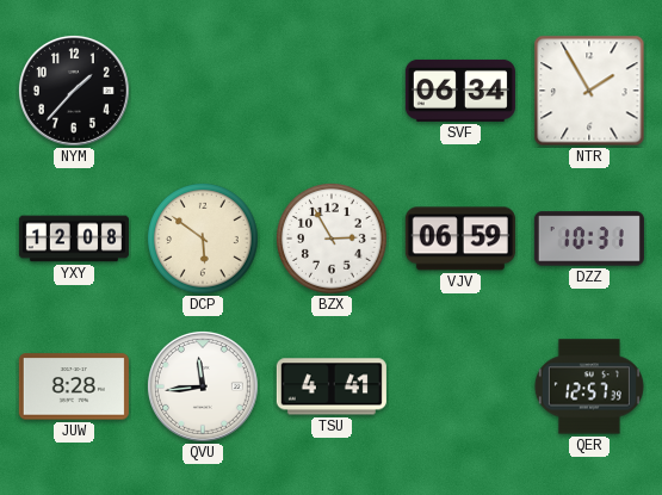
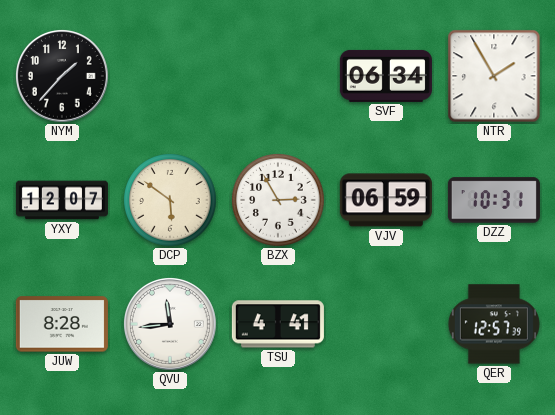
YXY: 12:08 -> 12:07
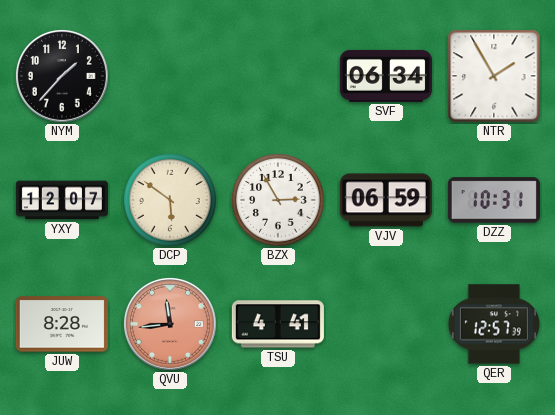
QVU dial: white -> salmon
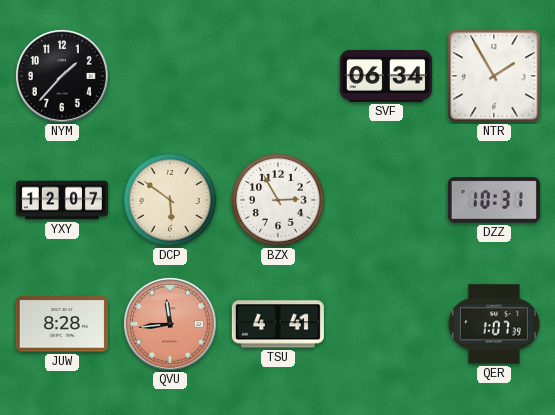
VJV: 06:59 -> none
QER: 12:57 -> 1:07
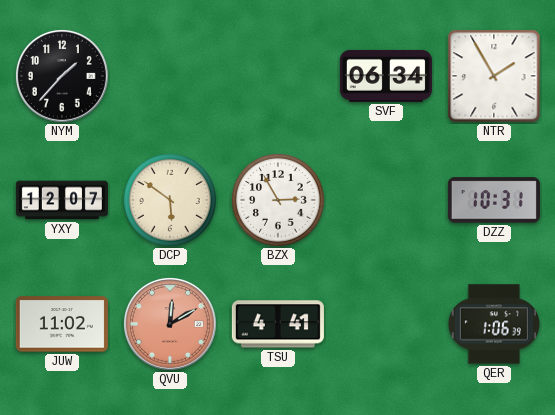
JUW: 8:28 -> 11:02
QVU: 11:44 -> 12:10
QER: 1:07 -> 1:06
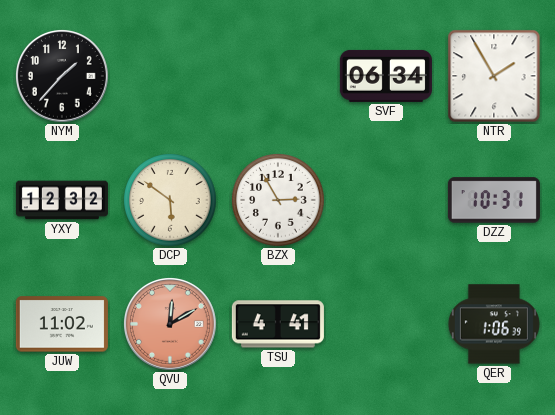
YXY: 12:07 -> 12:32
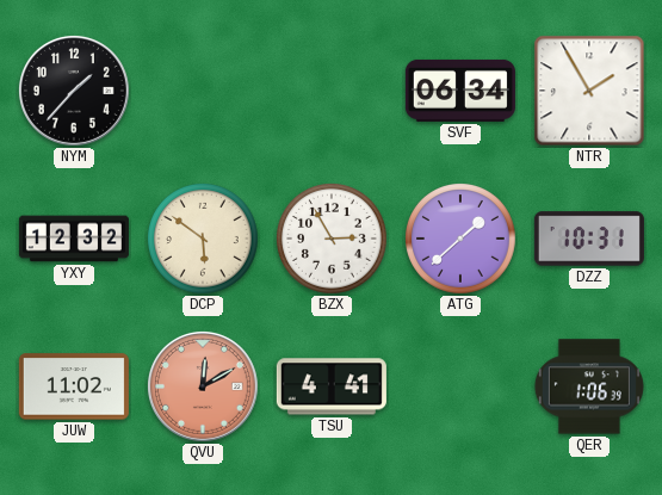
ATG: none -> 1:38
